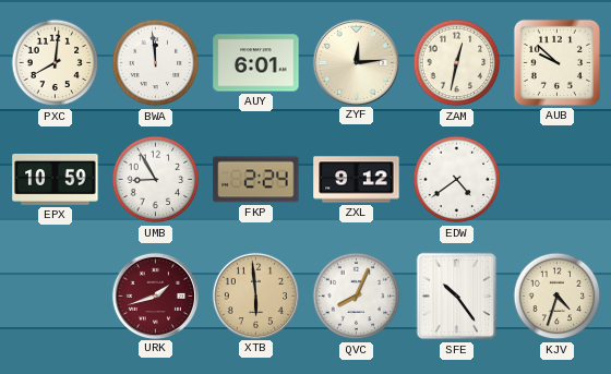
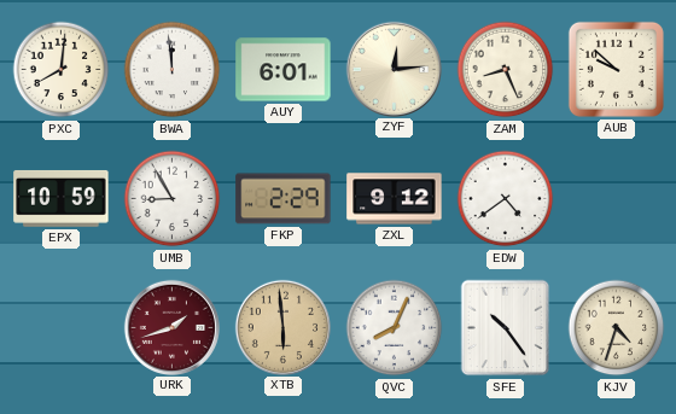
ZAM: 12:32 -> 8:26
FKP: 2:24 -> 2:29
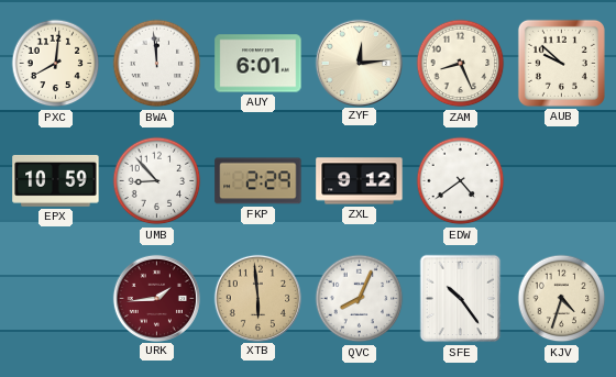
UMB: 8:55 -> 8:53
URK: 1:42 -> 1:44
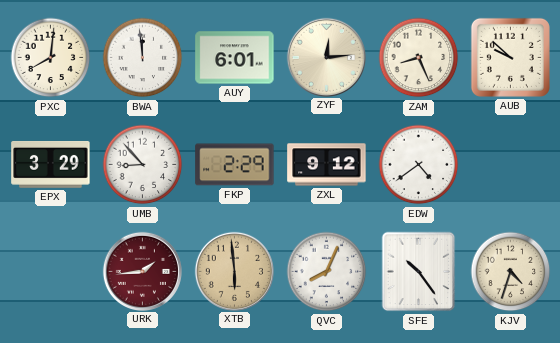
EPX: 10:59 -> 3:29
